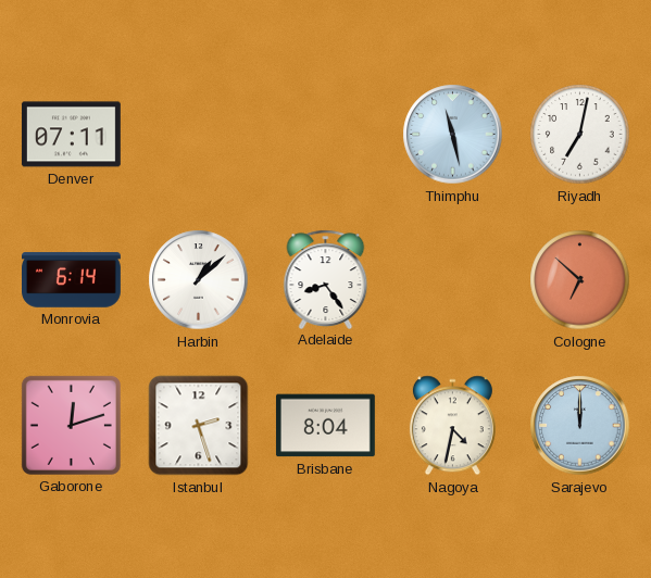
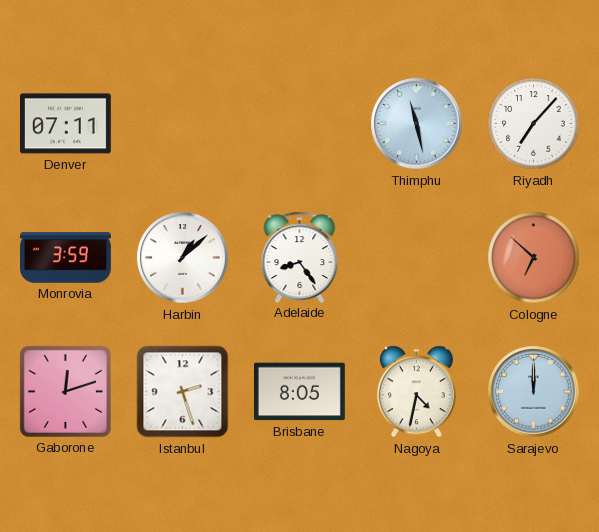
Riyadh: 7:02 -> 7:07
Monrovia: 6:14 -> 3:59
Brisbane: 8:04 -> 8:05
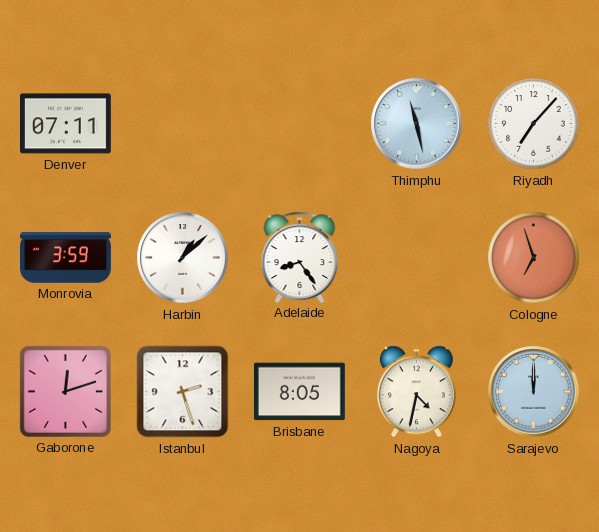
Cologne: 6:52 -> 6:57
